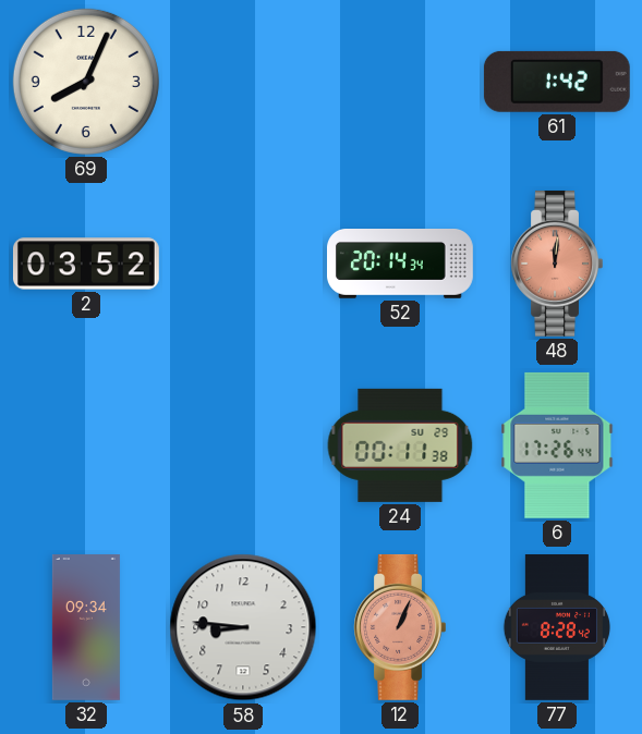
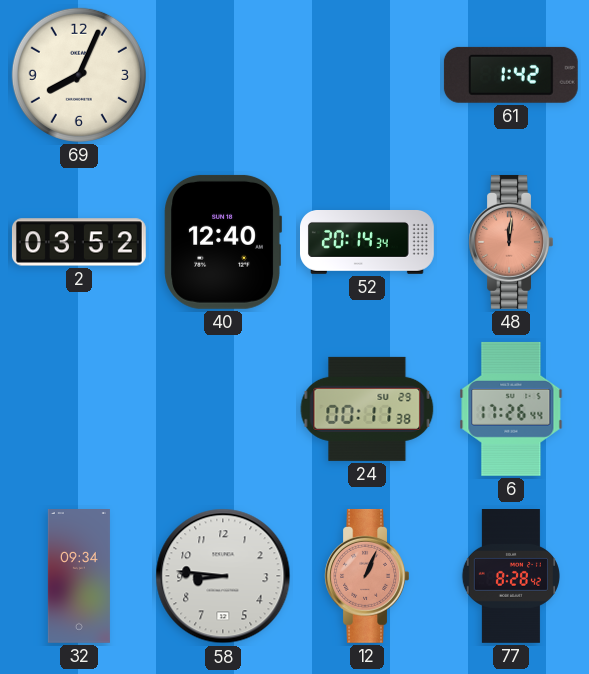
40: none -> 12:40
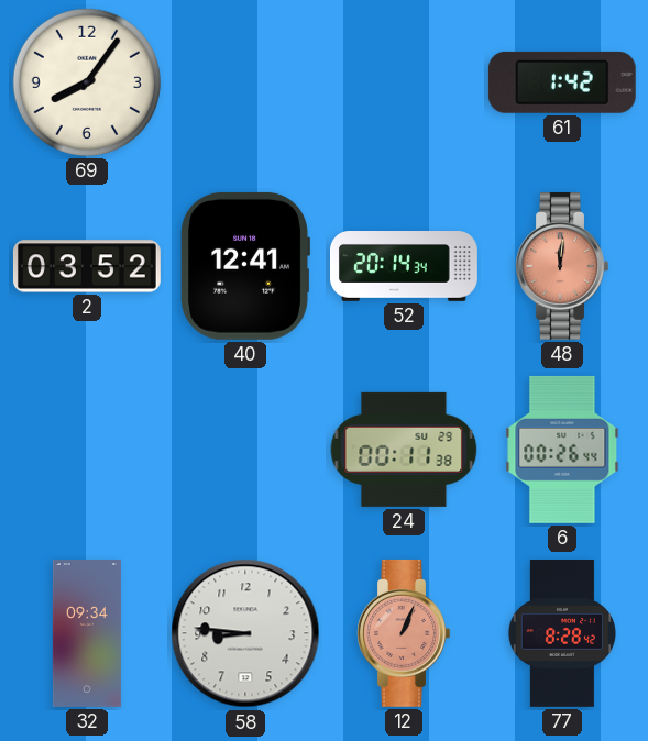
69: 8:04 -> 8:06
40: 12:40 -> 12:41
6: 17:26 -> 00:26
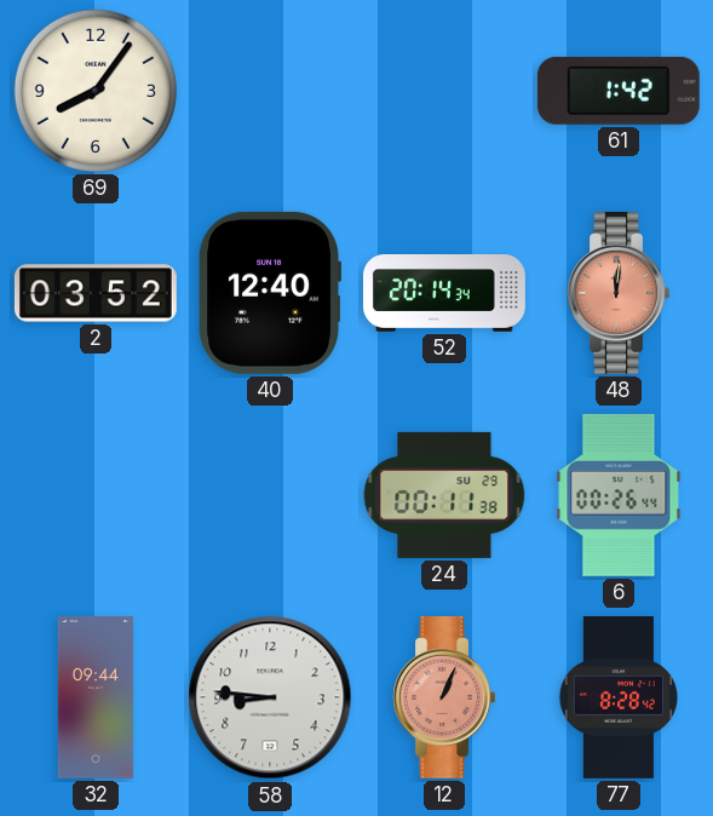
40: 12:41 -> 12:40
32: 09:34 -> 09:44
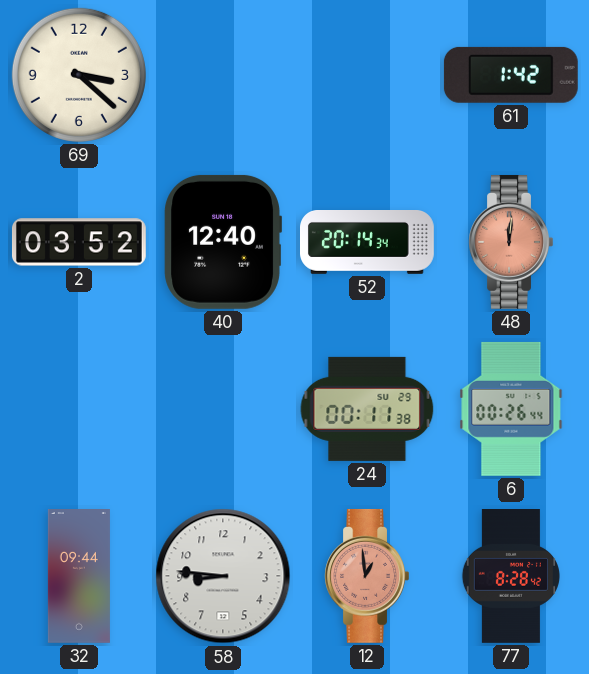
69: 8:06 -> 3:22
12: 1:04 -> 12:59
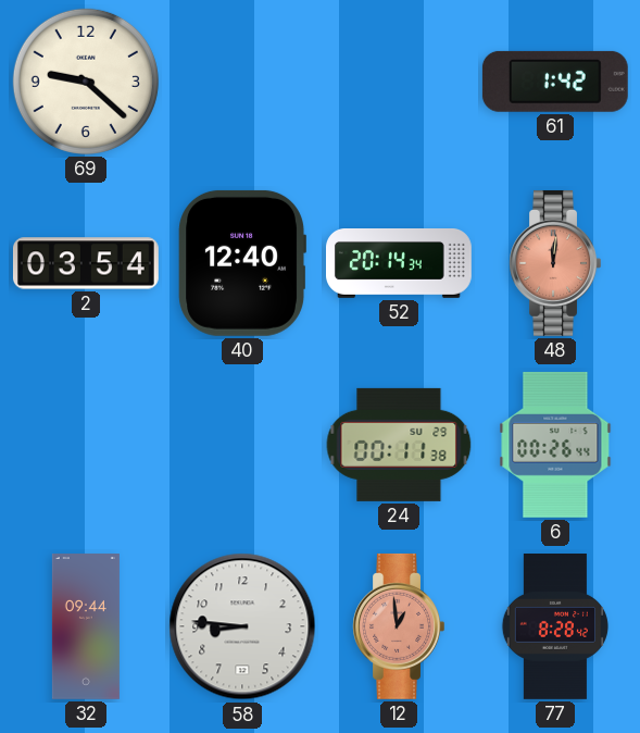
69: 3:22 -> 9:22
2: 03:52 -> 03:54
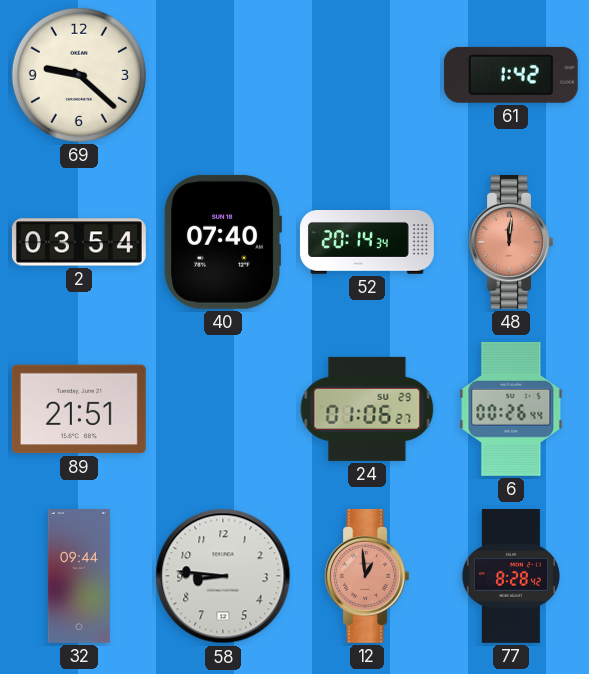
40: 12:40 -> 07:40
89: none -> 21:51
24: 00:11 -> 01:06
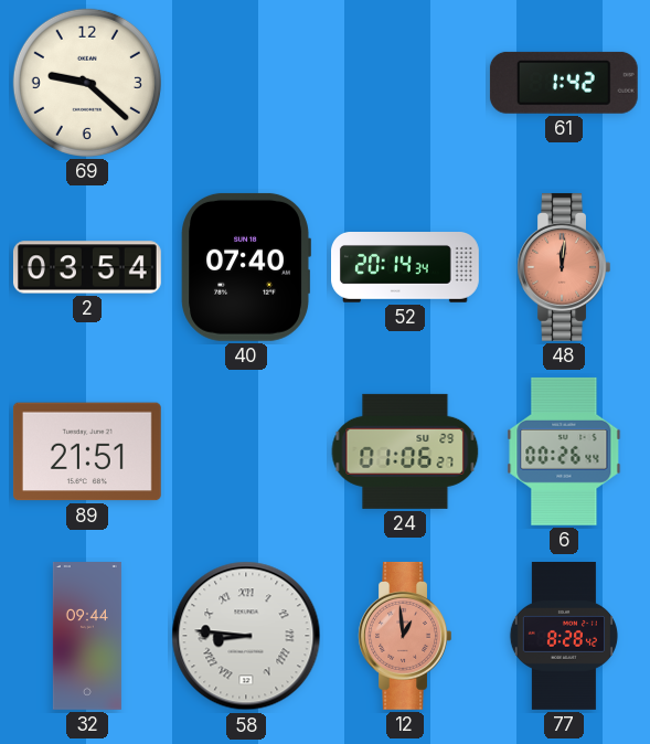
58 numerals: Arabic -> Roman
